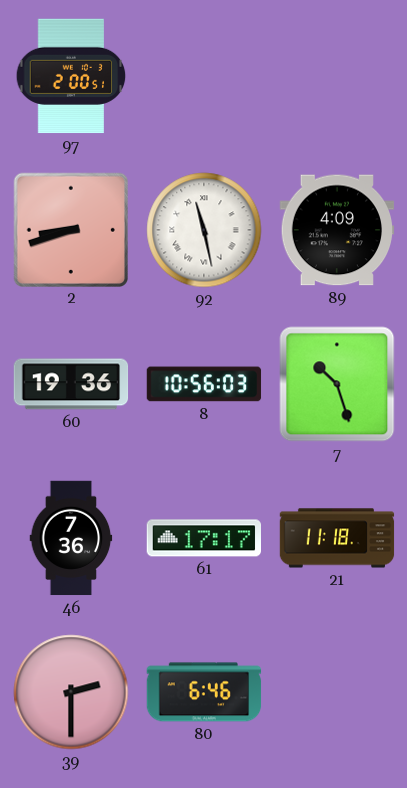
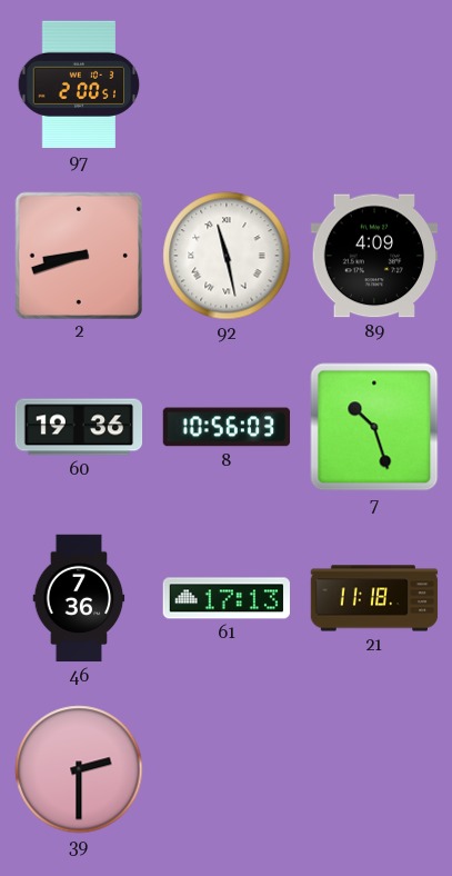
61: 17:17 -> 17:13
80: 6:46 -> none
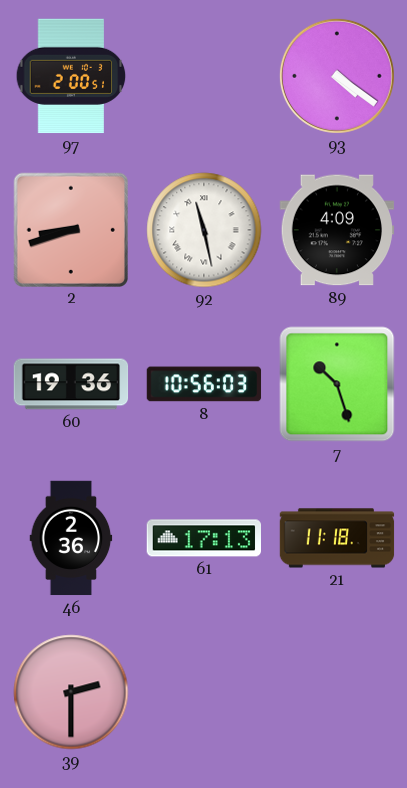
93: none -> 4:21
46: 7:36 -> 2:36
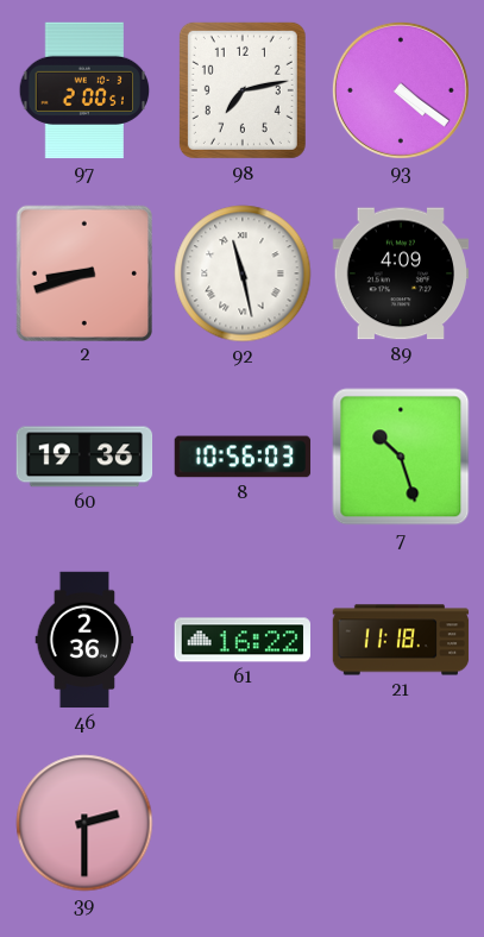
98: none -> 7:13
61: 17:13 -> 16:22
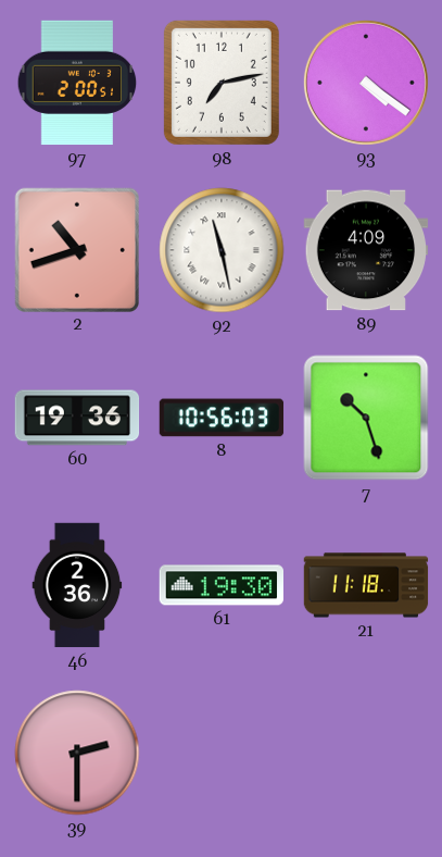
2: 8:42 -> 10:42
61: 16:22 -> 19:30
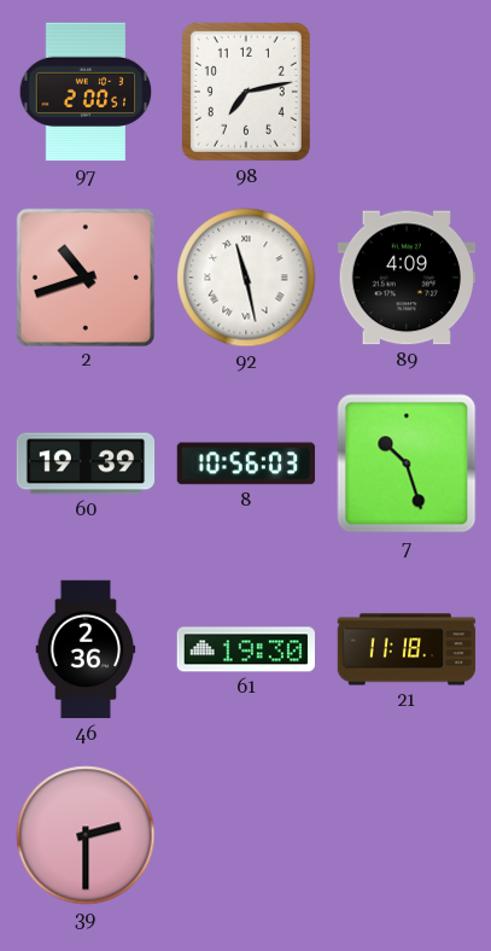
93: 4:21 -> none
60: 19:36 -> 19:39
